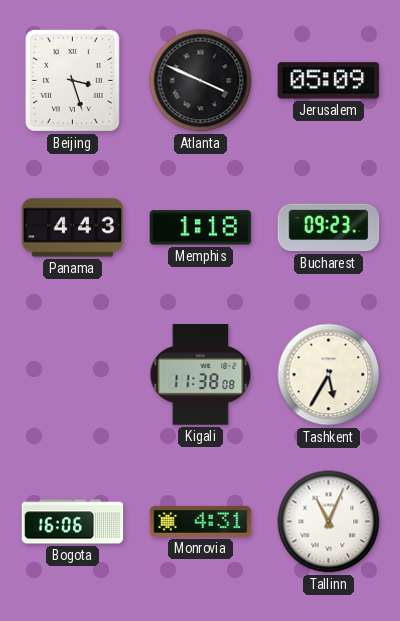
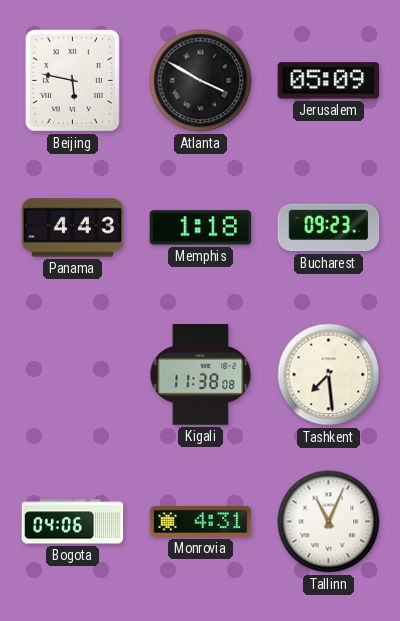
Beijing: 3:27 -> 5:47
Atlanta: 3:49 -> 3:50
Tashkent: 5:35 -> 7:29
Bogota: 16:06 -> 04:06
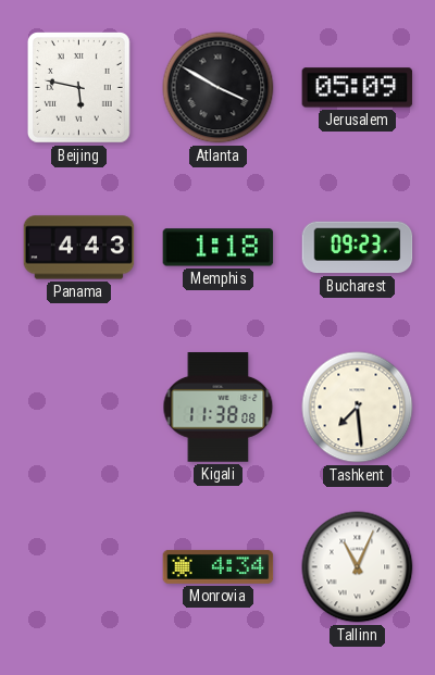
Bogota: 04:06 -> none
Monrovia: 4:31 -> 4:34
